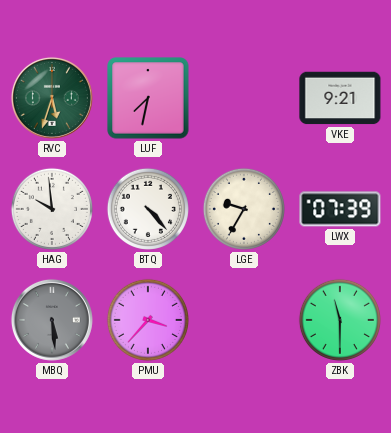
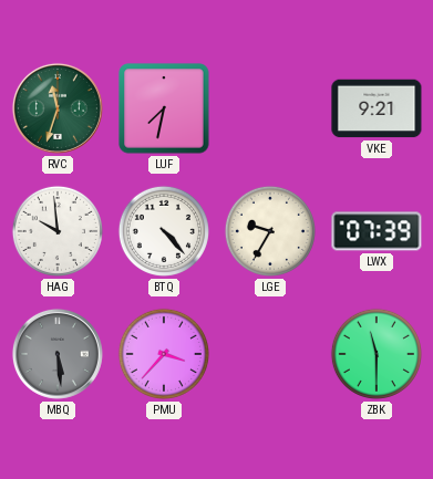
RVC: 5:33 -> 11:33
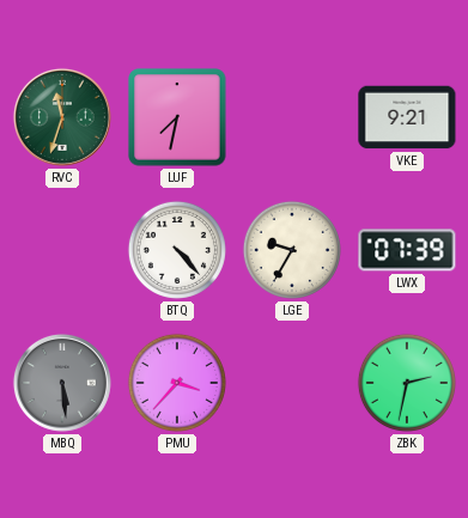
HAG: 9:59 -> none
ZBK: 11:30 -> 2:32
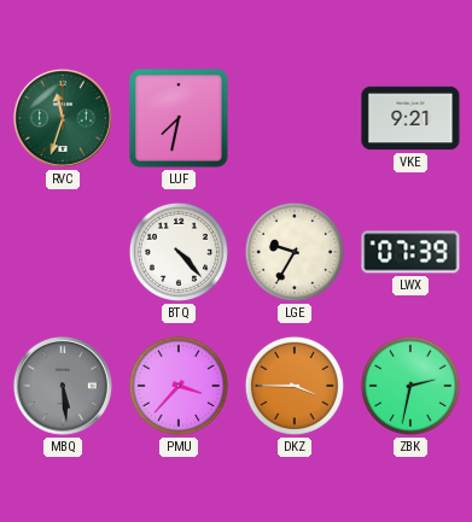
DKZ: none -> 3:45
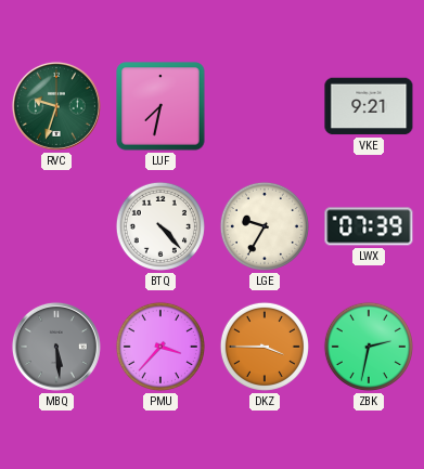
RVC: 11:33 -> 9:33
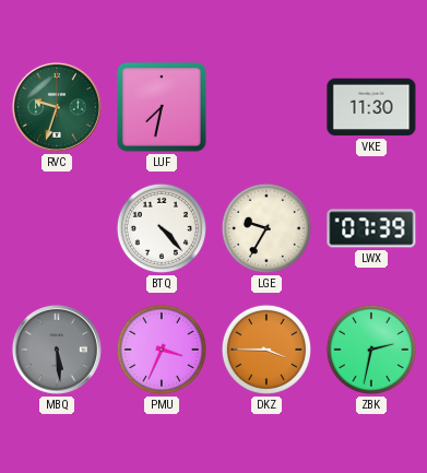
VKE: 9:21 -> 11:30
PMU: 3:37 -> 3:34
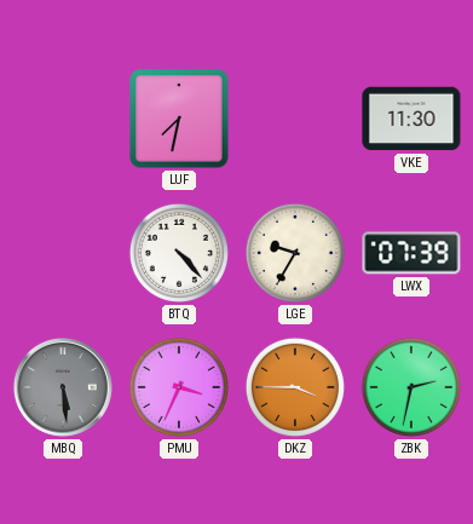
RVC: 9:33 -> none
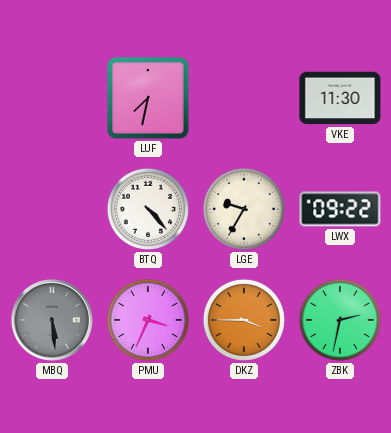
LWX: 07:39 -> 09:22
